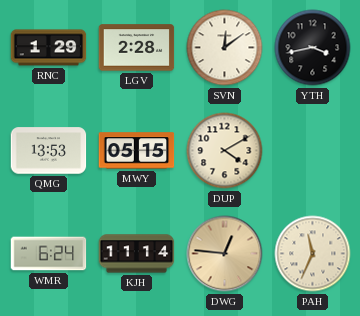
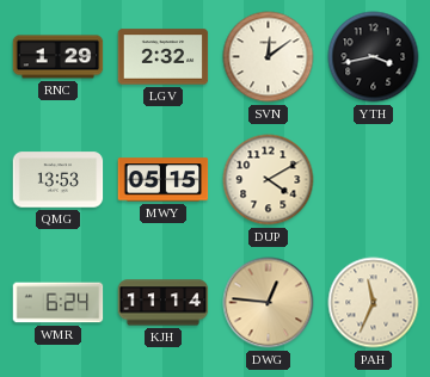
LGV: 2:28 -> 2:32
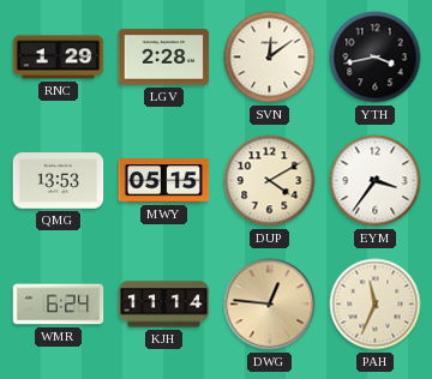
LGV: 2:32 -> 2:28
EYM: none -> 3:36
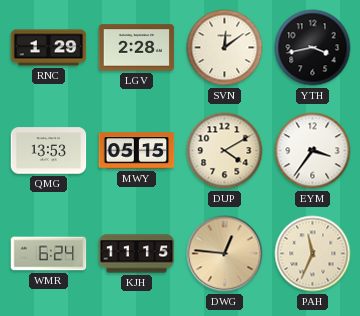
KJH: 11:14 -> 11:15
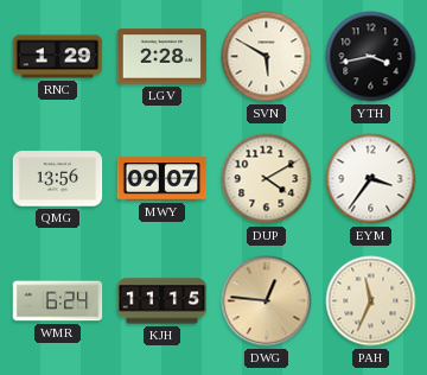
SVN: 12:09 -> 5:50
QMG: 13:53 -> 13:56
MWY: 05:15 -> 09:07
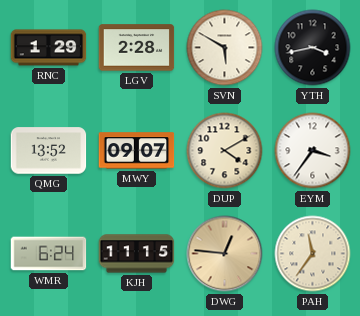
QMG: 13:56 -> 13:52
PAH: 11:34 -> 11:36
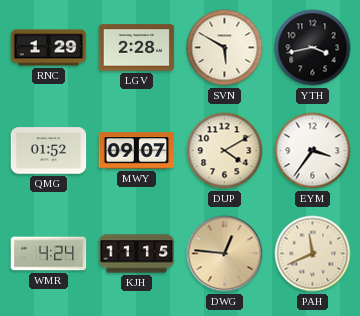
QMG: 13:52 -> 01:52
WMR: 6:24 -> 4:24
PAH: 11:36 -> 11:41
